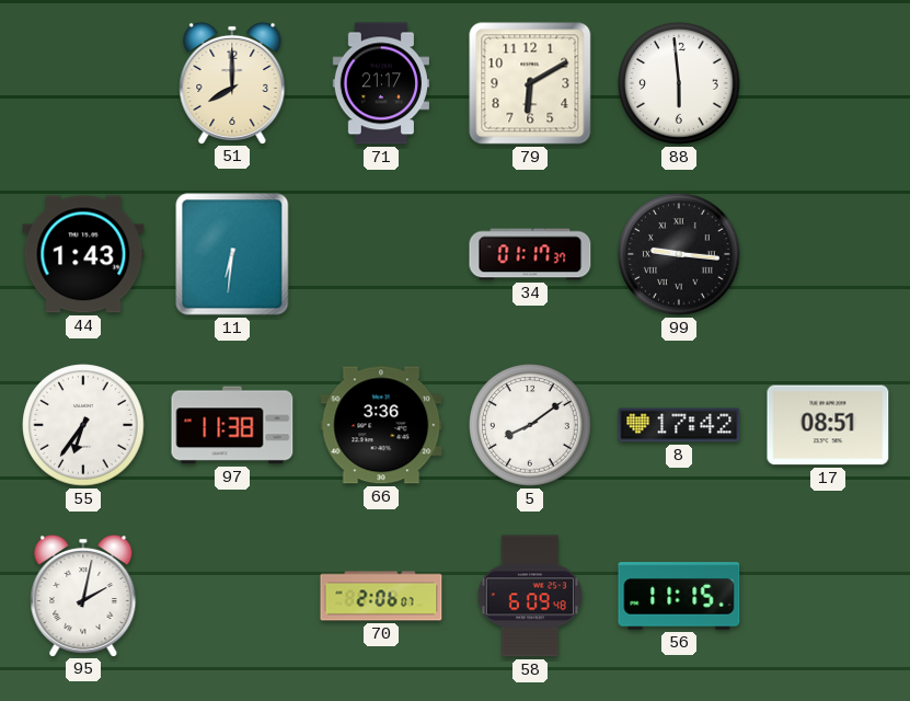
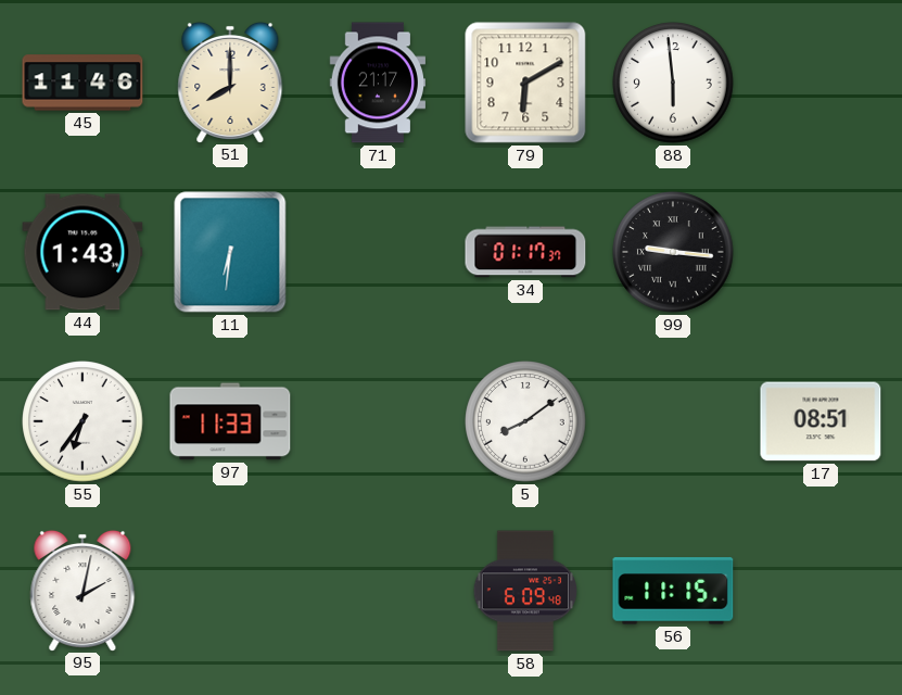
45: none -> 11:46
97: 11:38 -> 11:33
66: 3:36 -> none
8: 17:42 -> none
70: 2:06 -> none
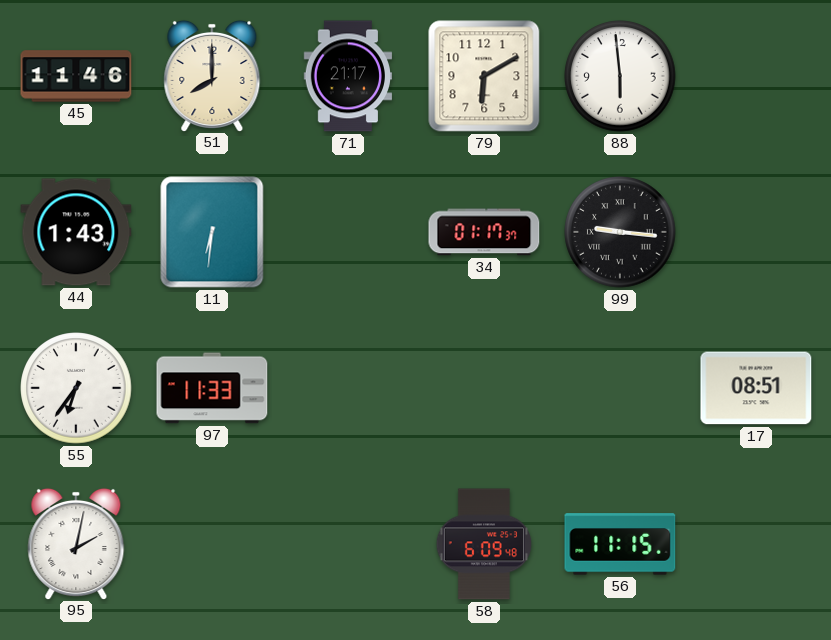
5: 8:09 -> none
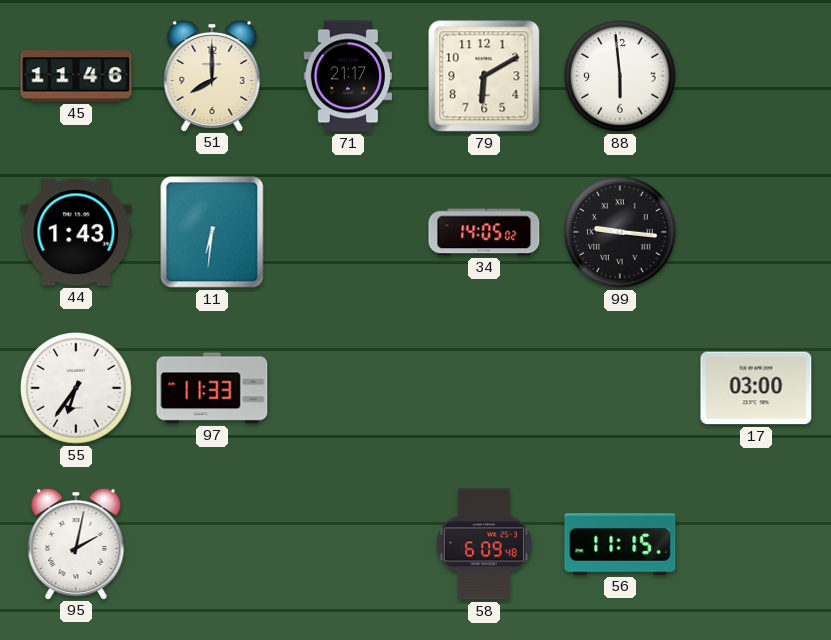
34: 01:17 -> 14:05
17: 08:51 -> 03:00
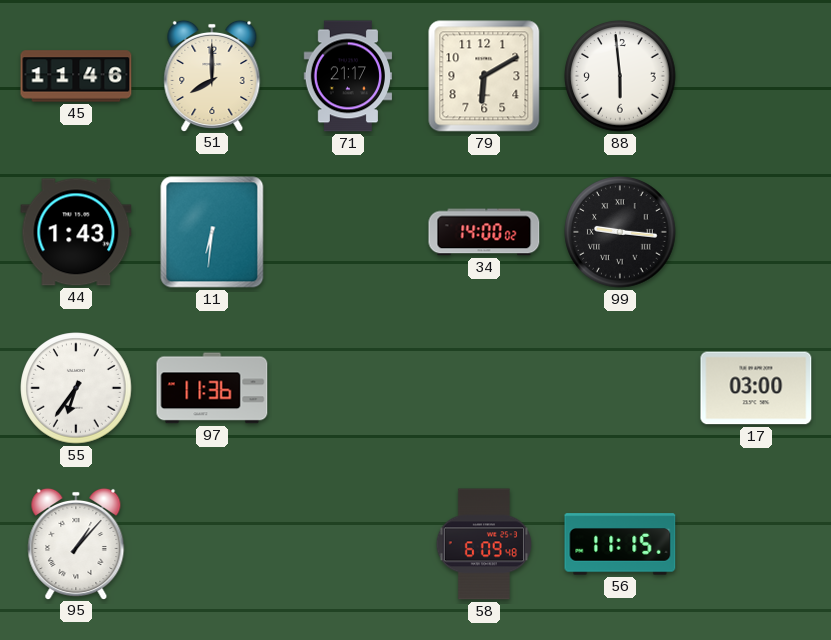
34: 14:05 -> 14:00
97: 11:33 -> 11:36
95: 2:02 -> 1:07
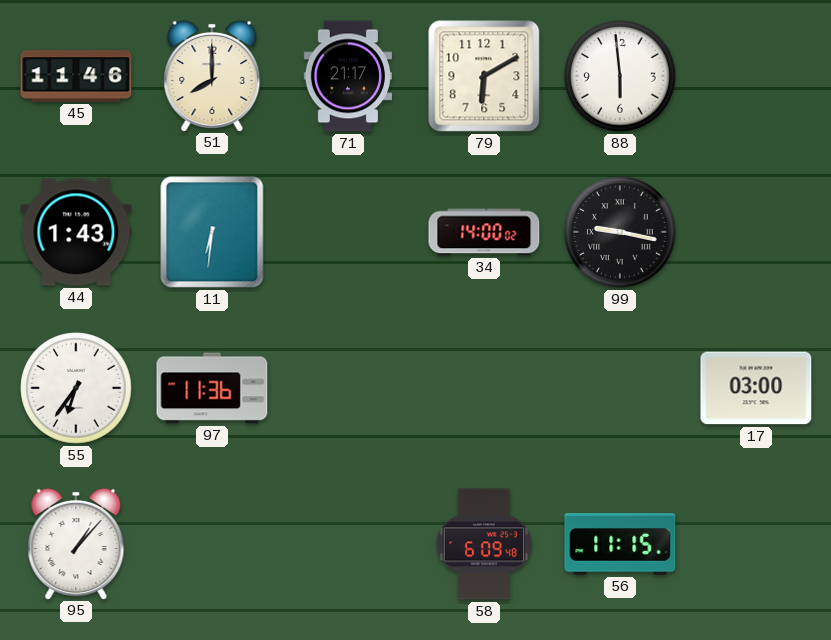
99: 9:16 -> 9:17
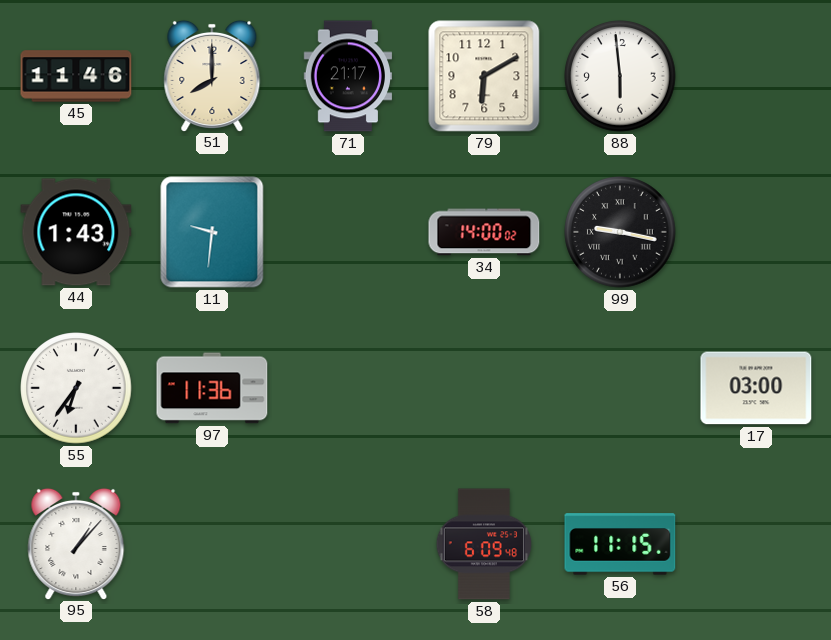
11: 6:31 -> 9:31
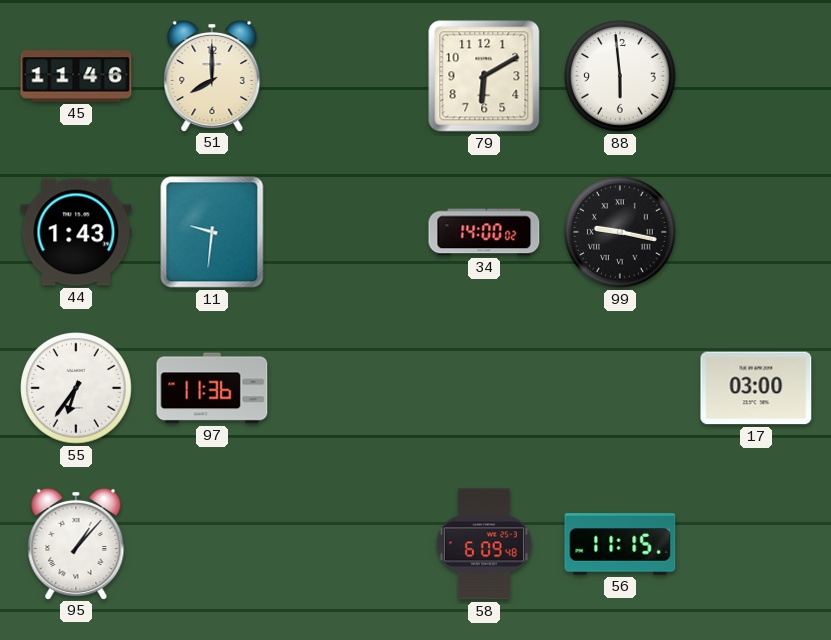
71: 21:17 -> none
